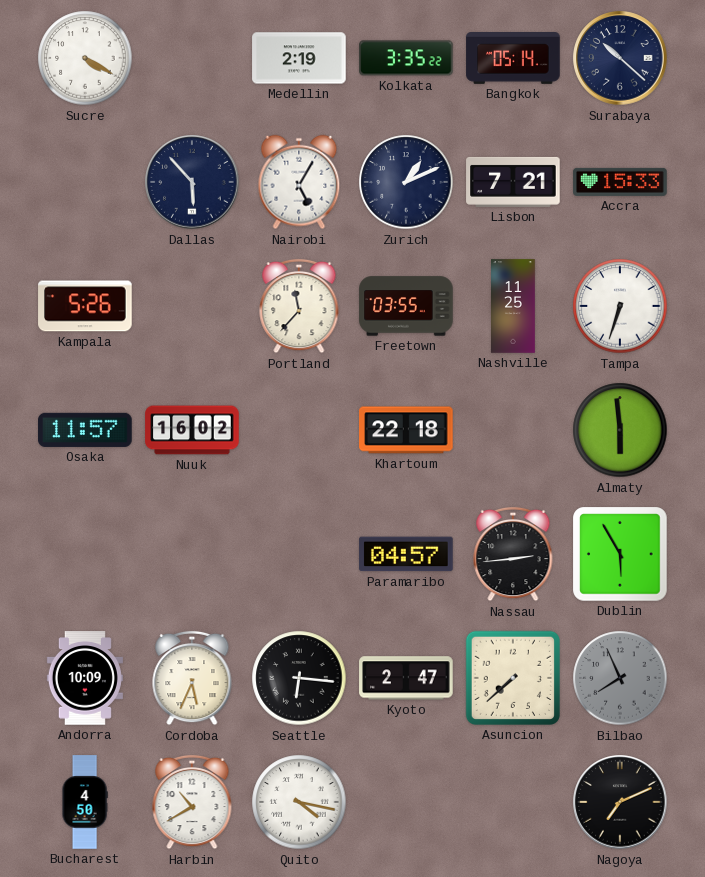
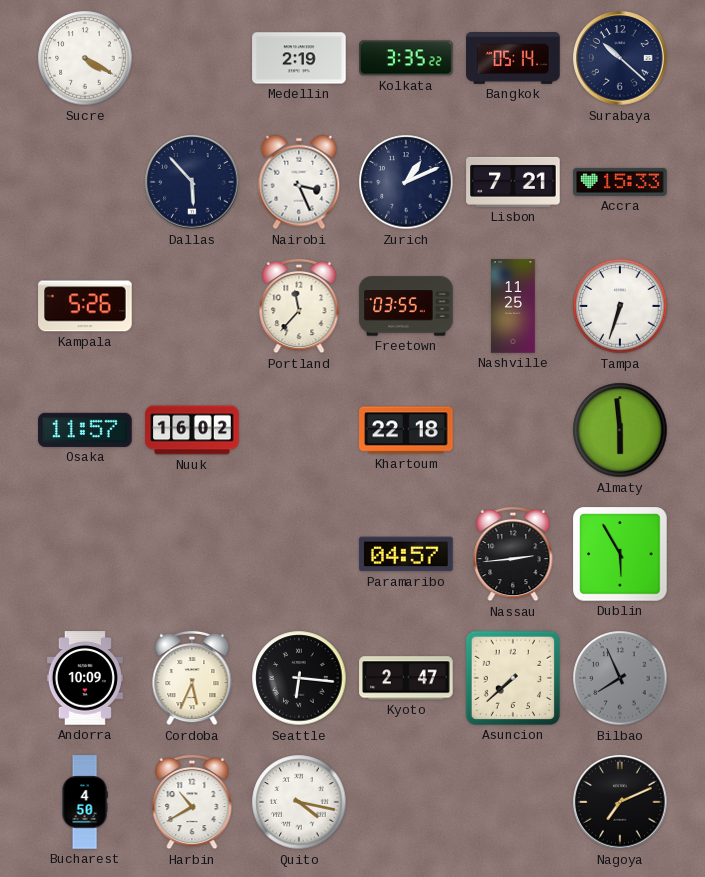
Nairobi: 5:05 -> 3:26
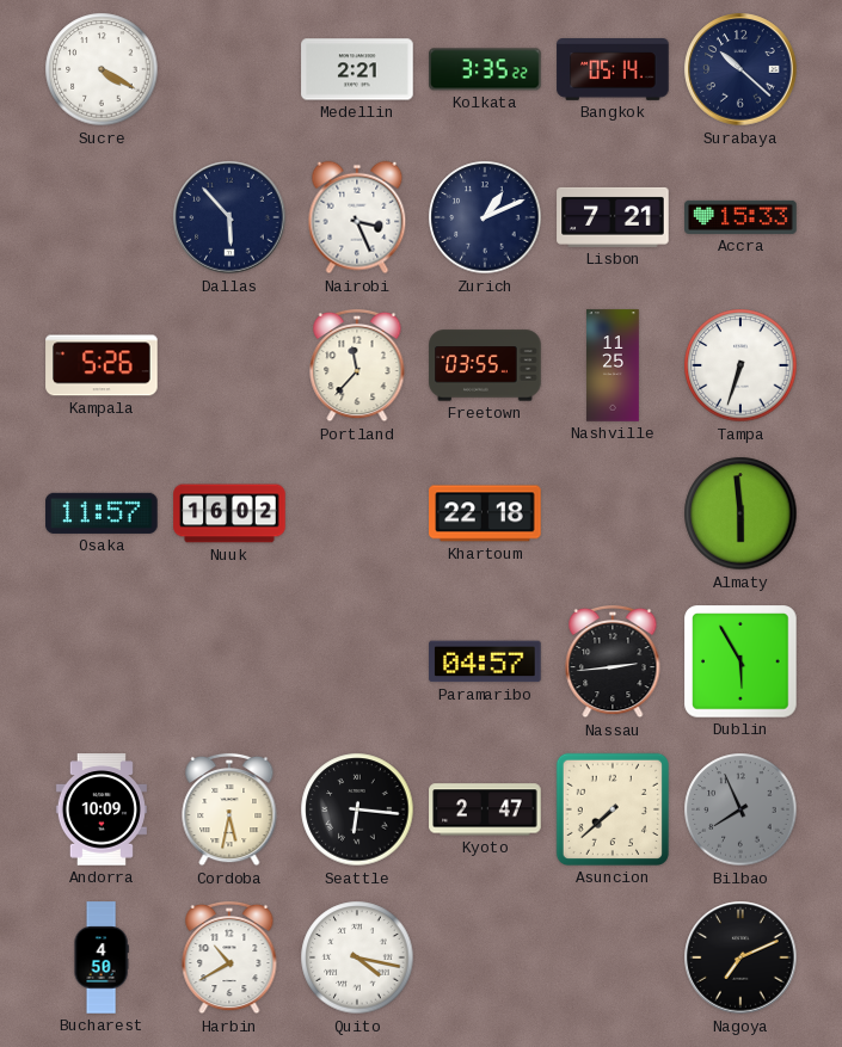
Medellin: 2:19 -> 2:21
Cordoba: 5:34 -> 5:32
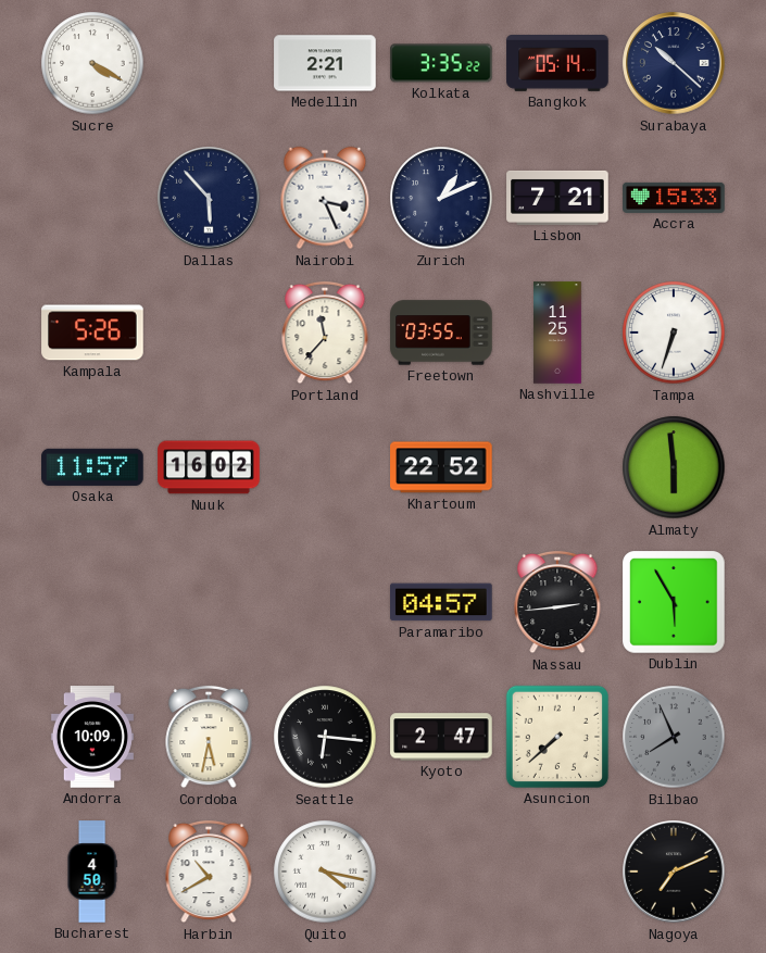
Khartoum: 22:18 -> 22:52
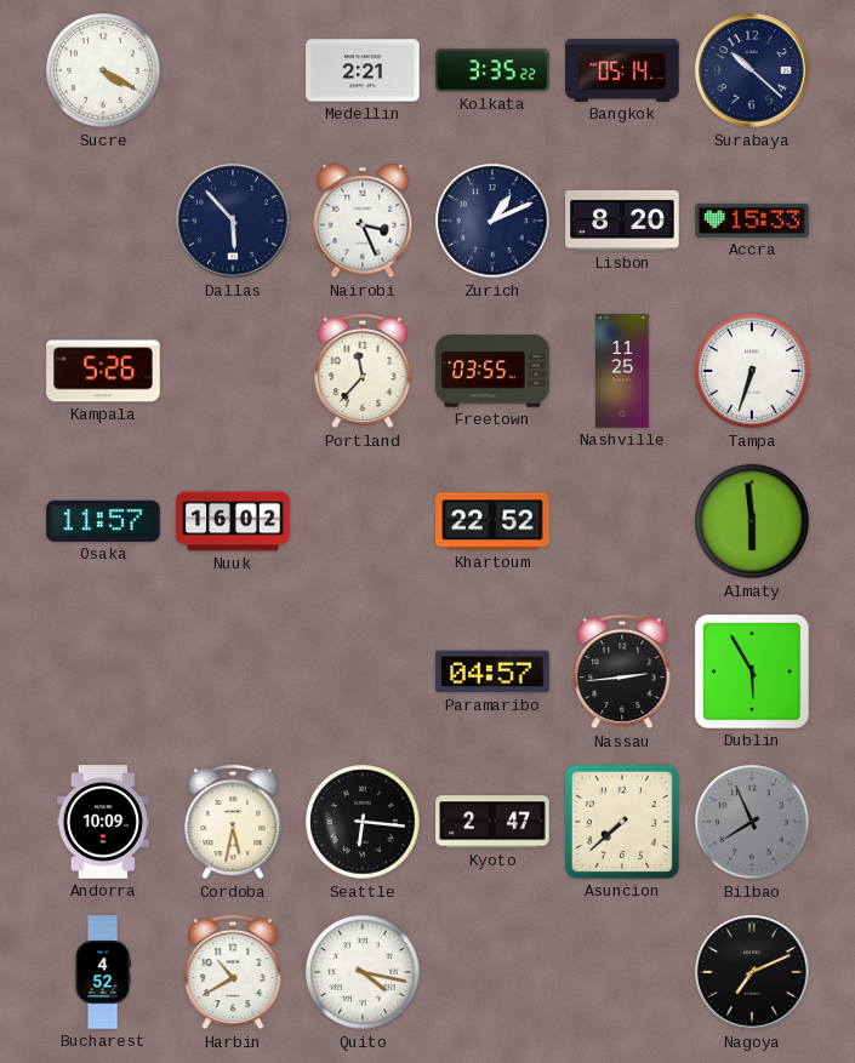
Lisbon: 7:21 -> 8:20
Bucharest: 4:50 -> 4:52
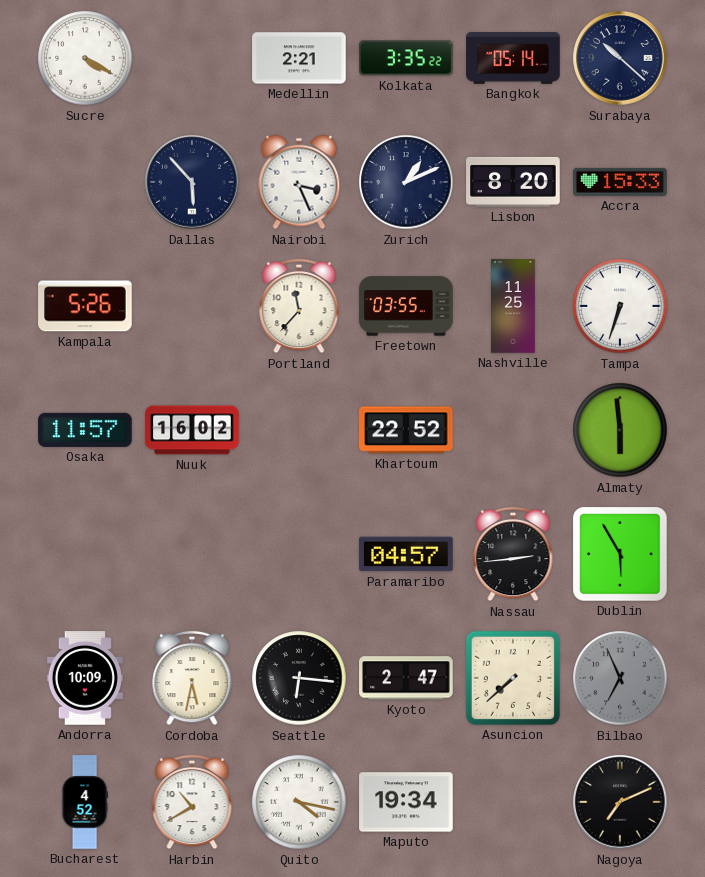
Bilbao: 7:56 -> 6:56
Maputo: none -> 19:34
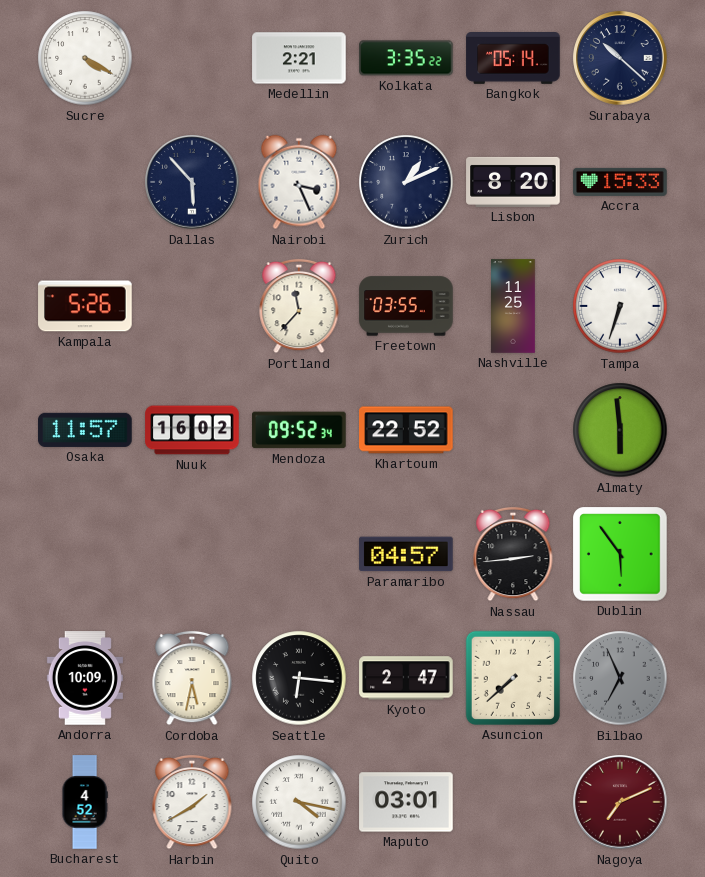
Mendoza: none -> 09:52
Dublin: 5:55 -> 5:54
Harbin: 10:40 -> 1:40
Maputo: 19:34 -> 03:01
Nagoya dial: black -> burgundy
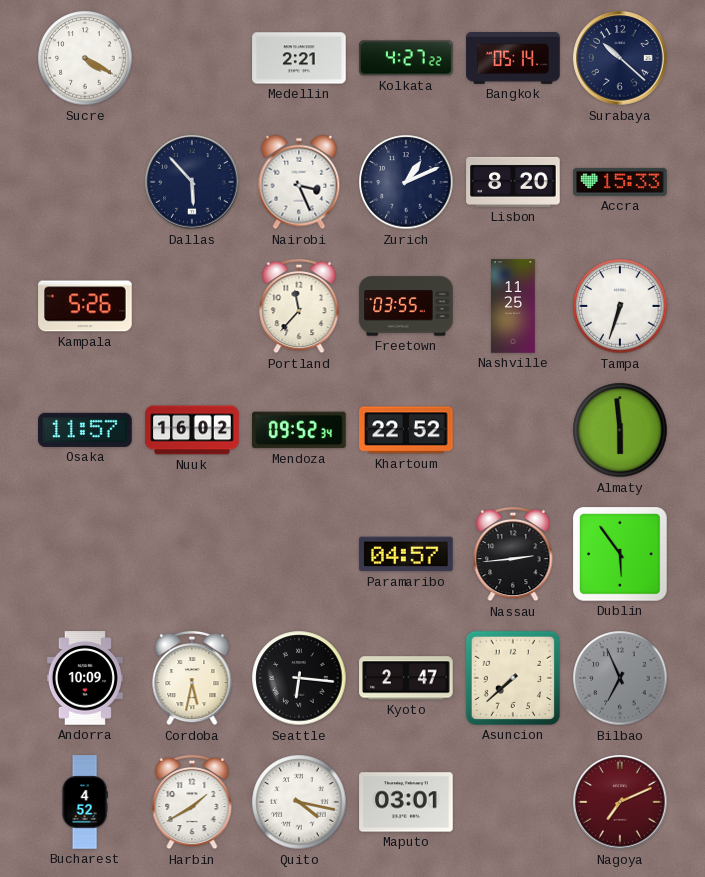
Kolkata: 3:35 -> 4:27
